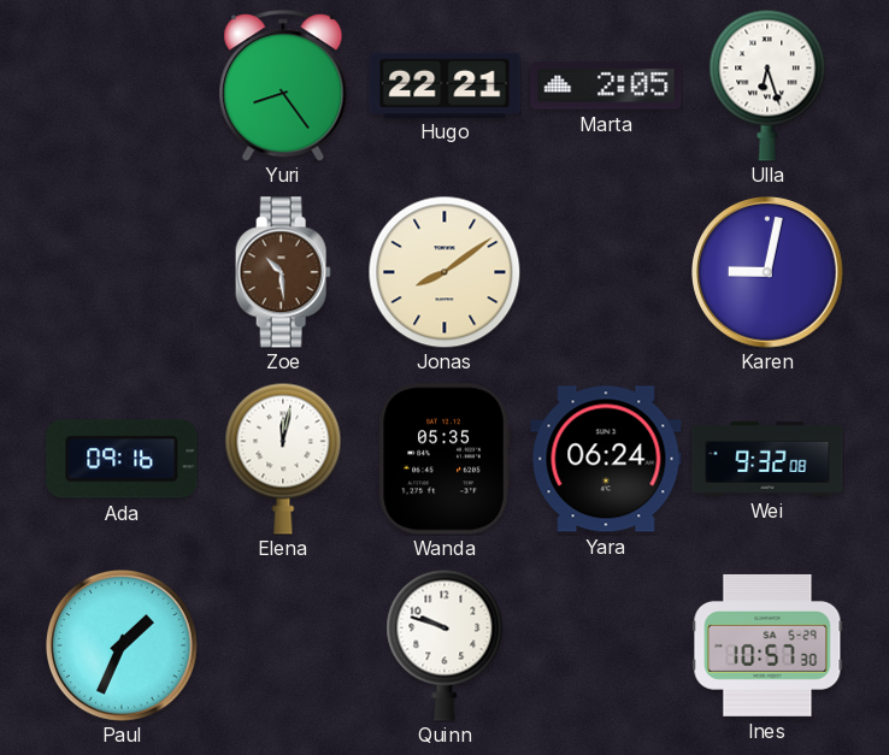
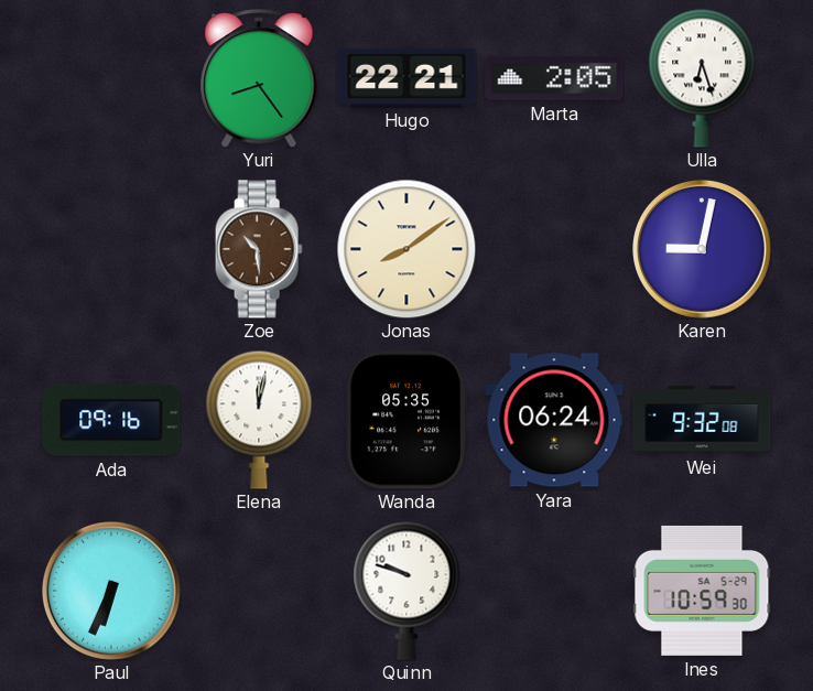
Paul: 1:34 -> 6:34
Ines: 10:57 -> 10:59
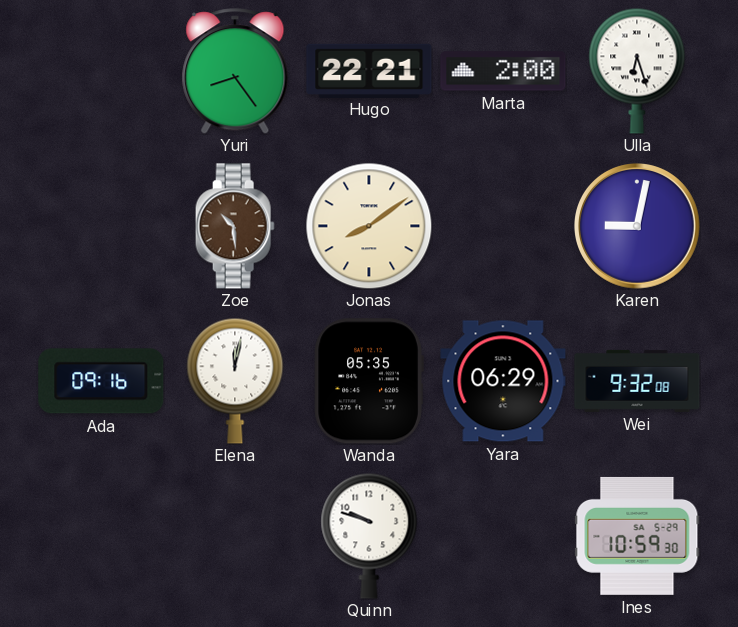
Marta: 2:05 -> 2:00
Yara: 06:24 -> 06:29
Paul: 6:34 -> none
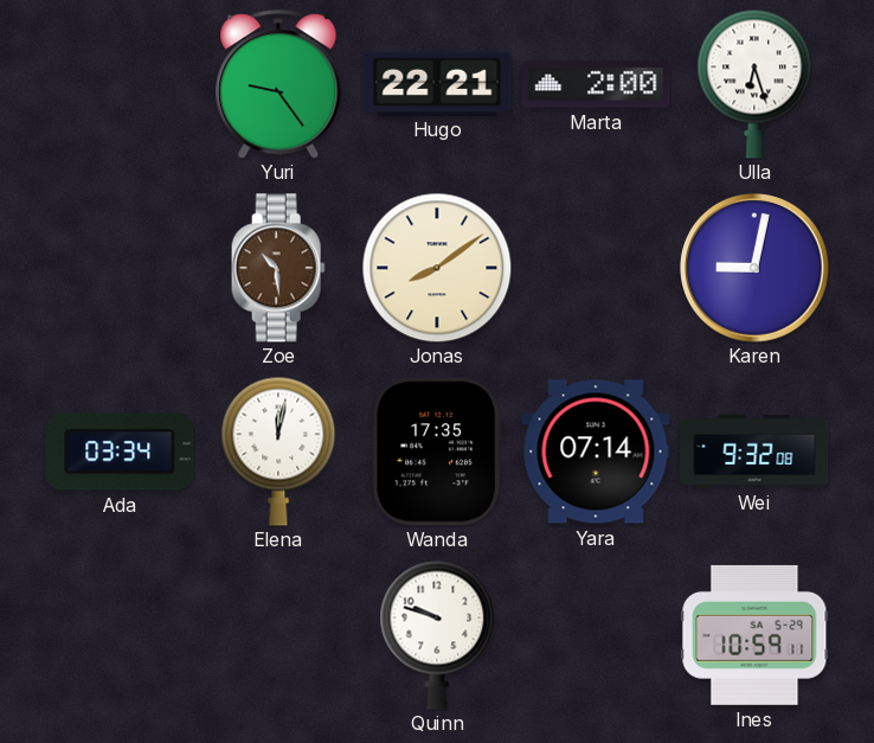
Yuri: 8:24 -> 9:24
Ada: 09:16 -> 03:34
Wanda: 05:35 -> 17:35
Yara: 06:29 -> 07:14
Ines: 10:59:30 -> 10:59:11
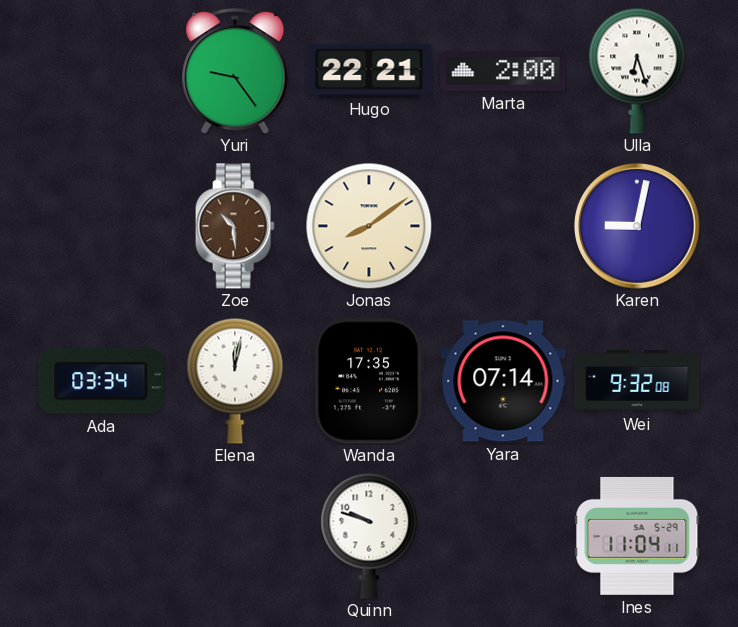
Ines: 10:59 -> 11:04
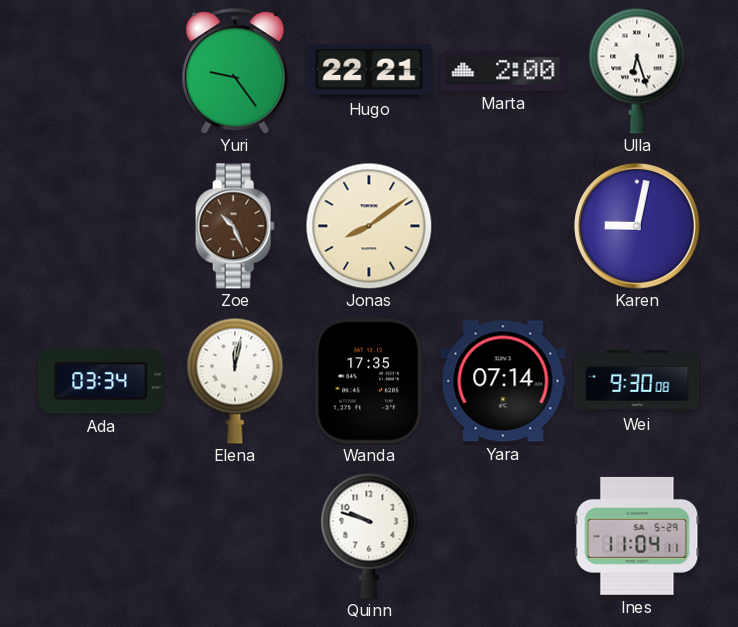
Zoe: 10:29 -> 10:26
Wei: 9:32 -> 9:30
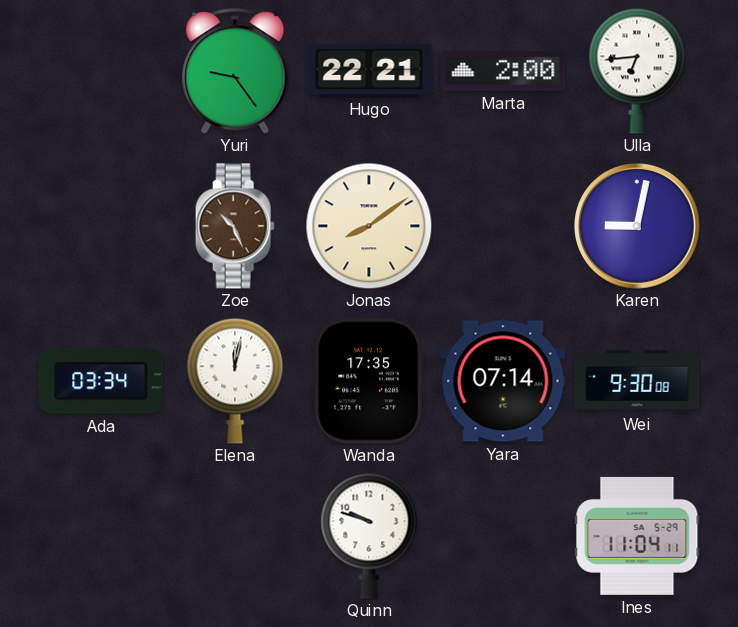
Ulla: 6:27 -> 6:44
